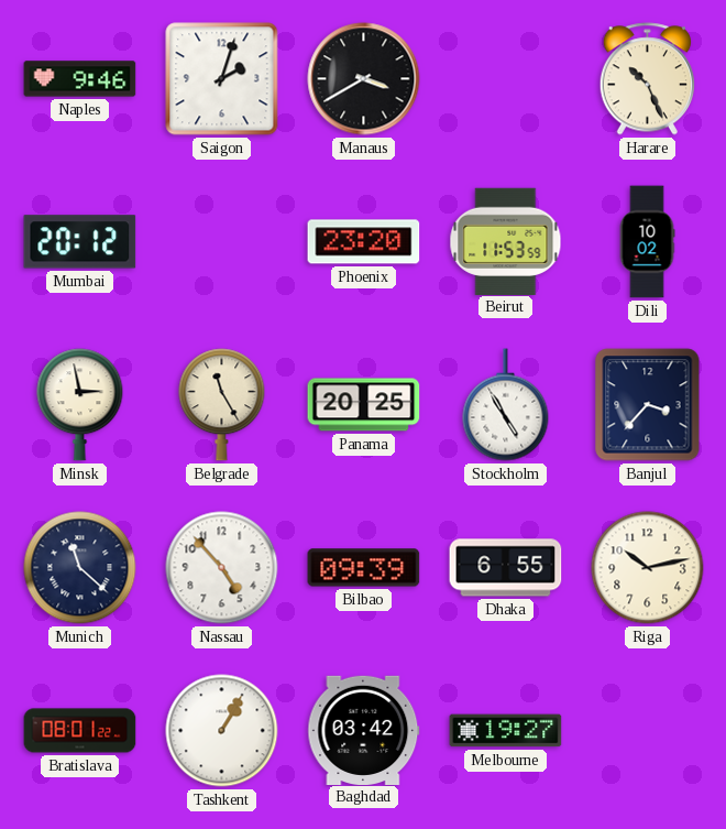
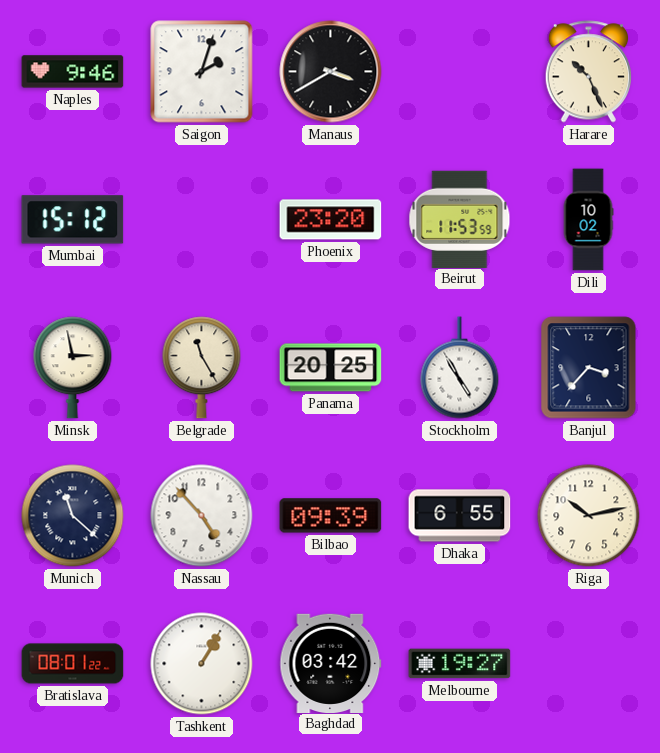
Mumbai: 20:12 -> 15:12
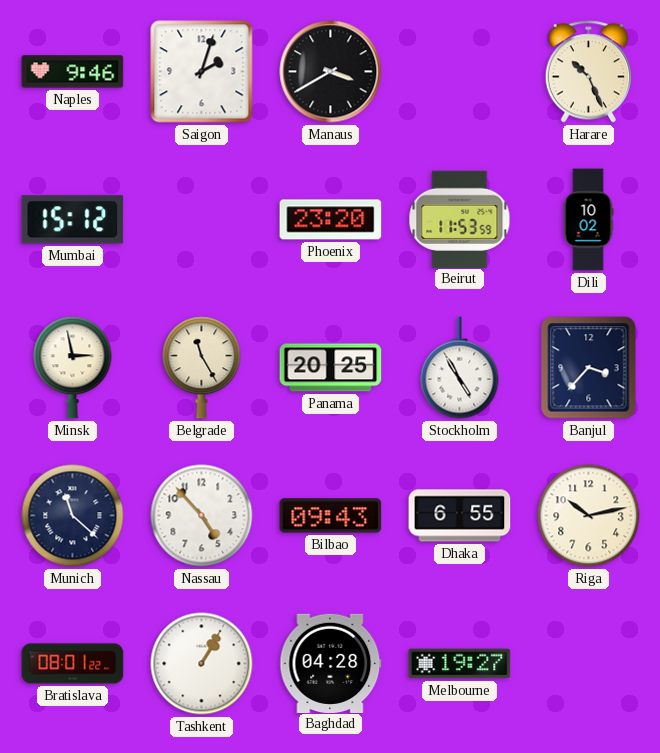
Bilbao: 09:39 -> 09:43
Baghdad: 03:42 -> 04:28
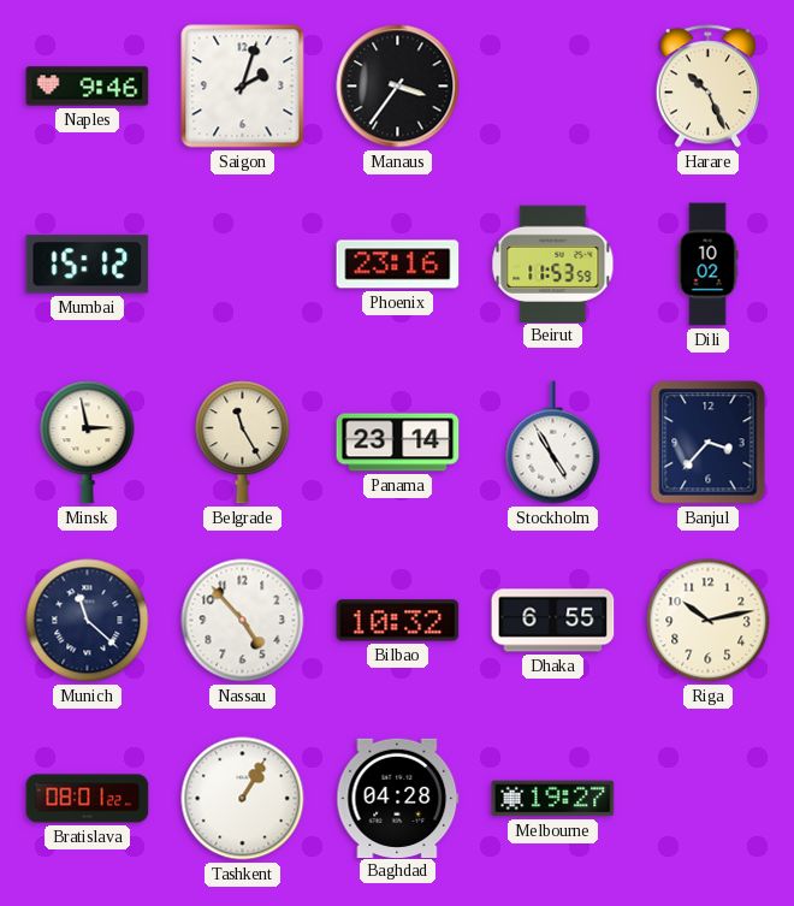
Manaus: 3:40 -> 3:36
Phoenix: 23:20 -> 23:16
Panama: 20:25 -> 23:14
Bilbao: 09:43 -> 10:32
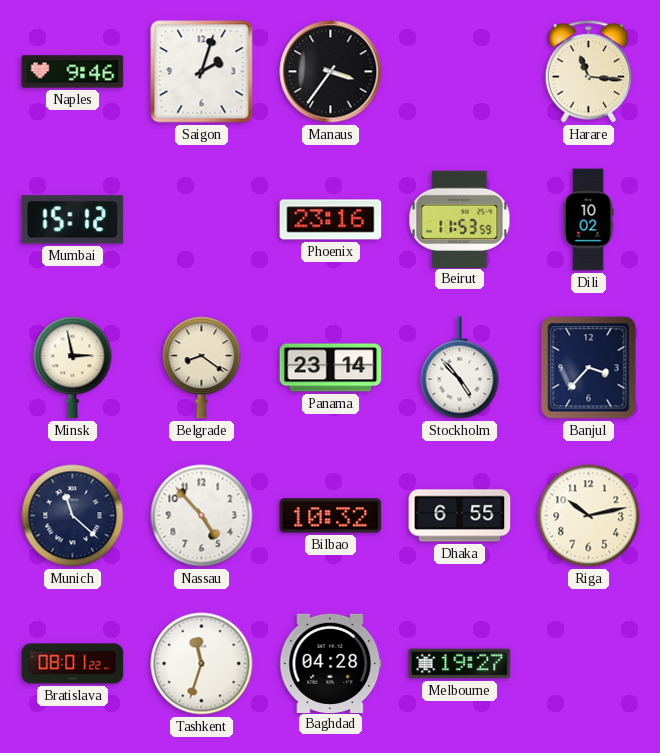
Harare: 10:26 -> 11:16
Belgrade: 11:25 -> 8:21
Stockholm: 4:55 -> 4:53
Tashkent: 1:05 -> 11:33
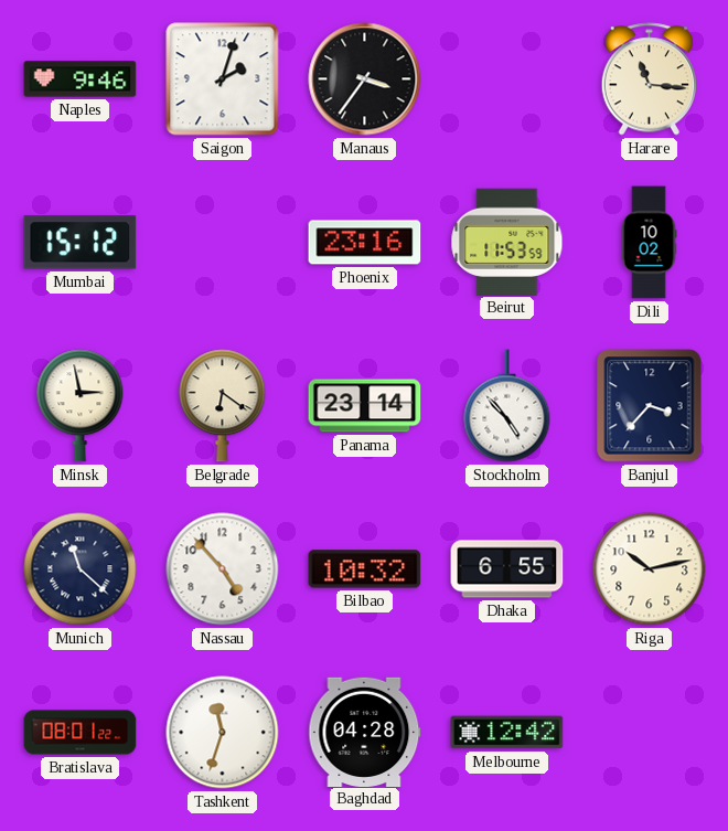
Belgrade: 8:21 -> 6:21
Melbourne: 19:27 -> 12:42
